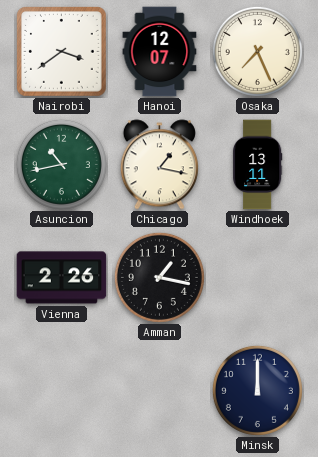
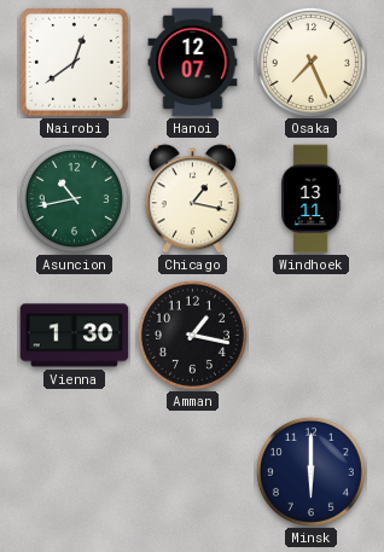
Nairobi: 3:39 -> 12:39
Vienna: 2:26 -> 1:30
Minsk: 12:00 -> 6:00
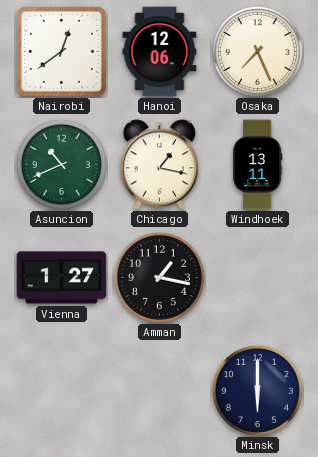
Hanoi: 12:07 -> 12:06
Asuncion: 10:43 -> 10:41
Vienna: 1:30 -> 1:27
